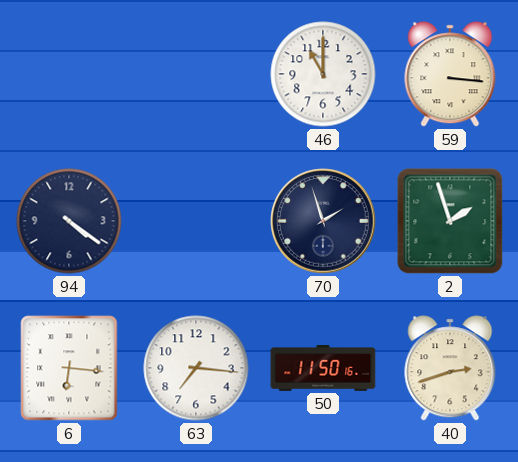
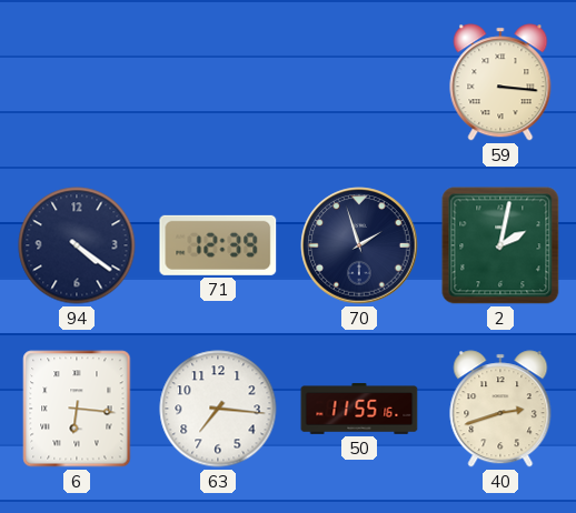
46: 11:00 -> none
71: none -> 12:39
2: 1:57 -> 2:02
50: 11:50 -> 11:55
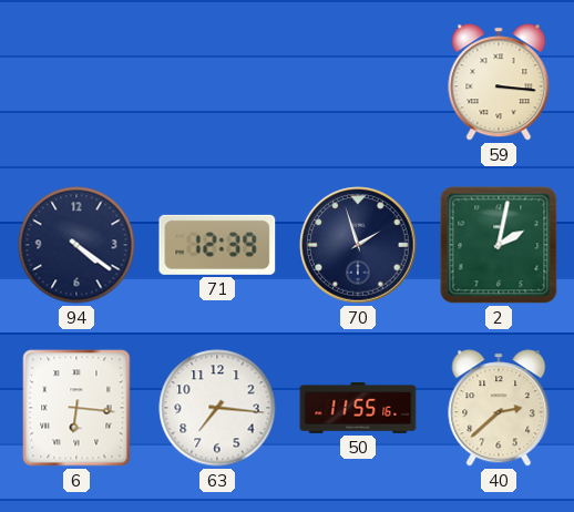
40: 2:42 -> 2:38
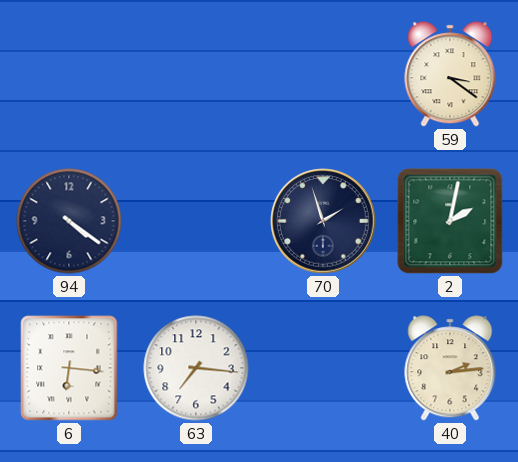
59: 3:16 -> 3:21
71: 12:39 -> none
50: 11:55 -> none
40: 2:38 -> 2:14
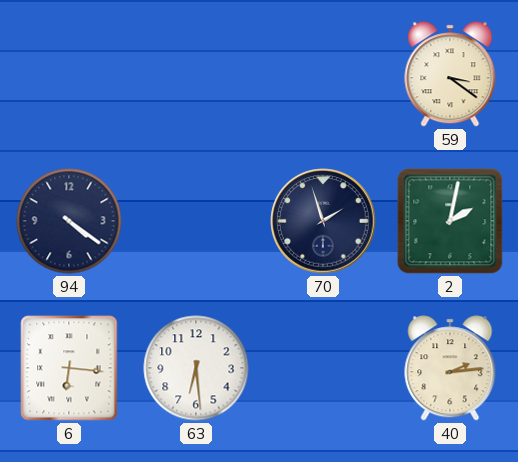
63: 7:16 -> 6:29
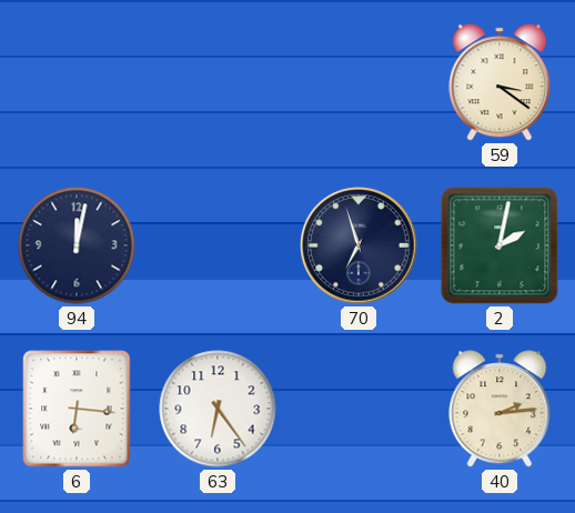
94: 4:21 -> 12:02
70: 1:57 -> 6:57
63: 6:29 -> 6:24
